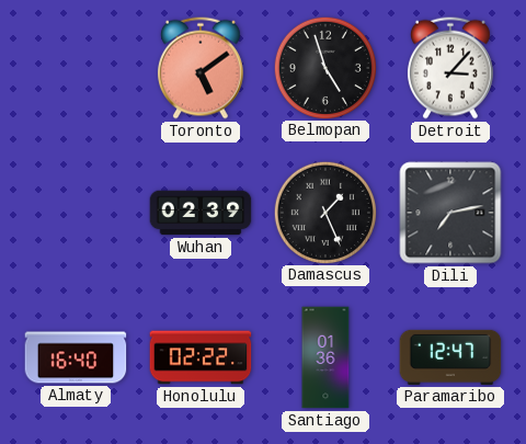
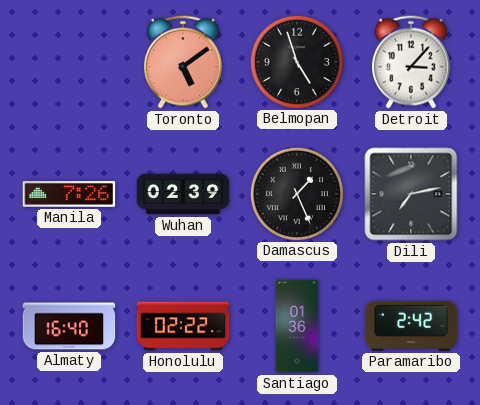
Manila: none -> 7:26
Paramaribo: 12:47 -> 2:42
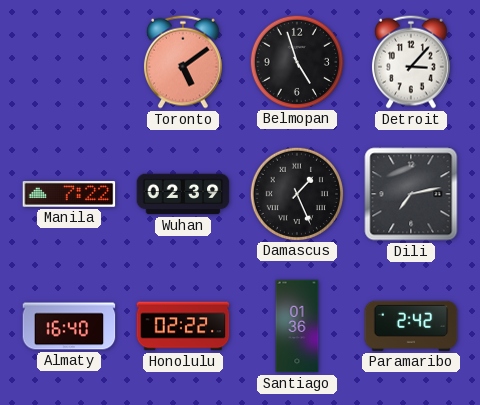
Manila: 7:26 -> 7:22
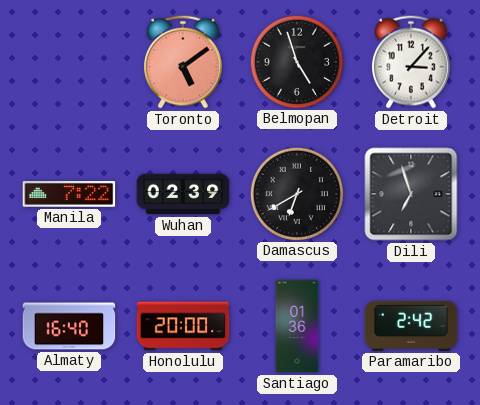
Damascus: 1:26 -> 6:40
Dili: 7:13 -> 6:57
Honolulu: 02:22 -> 20:00
